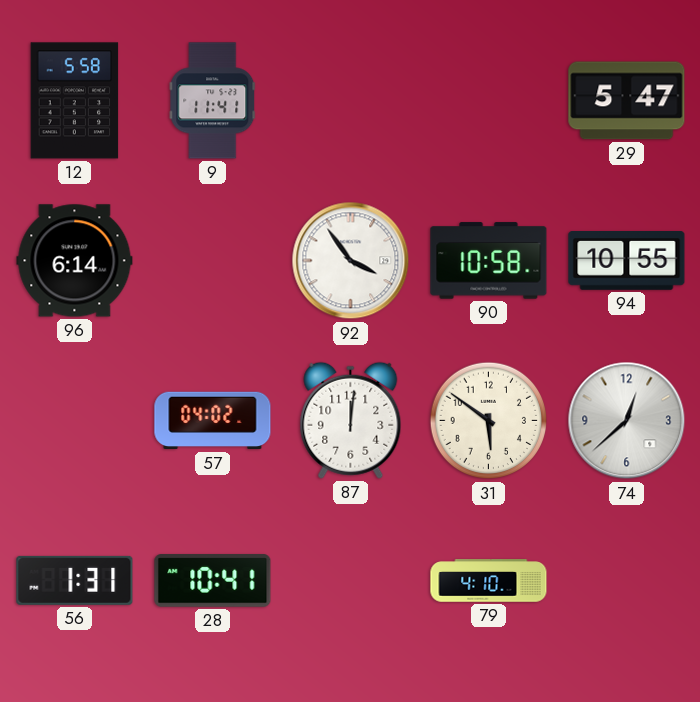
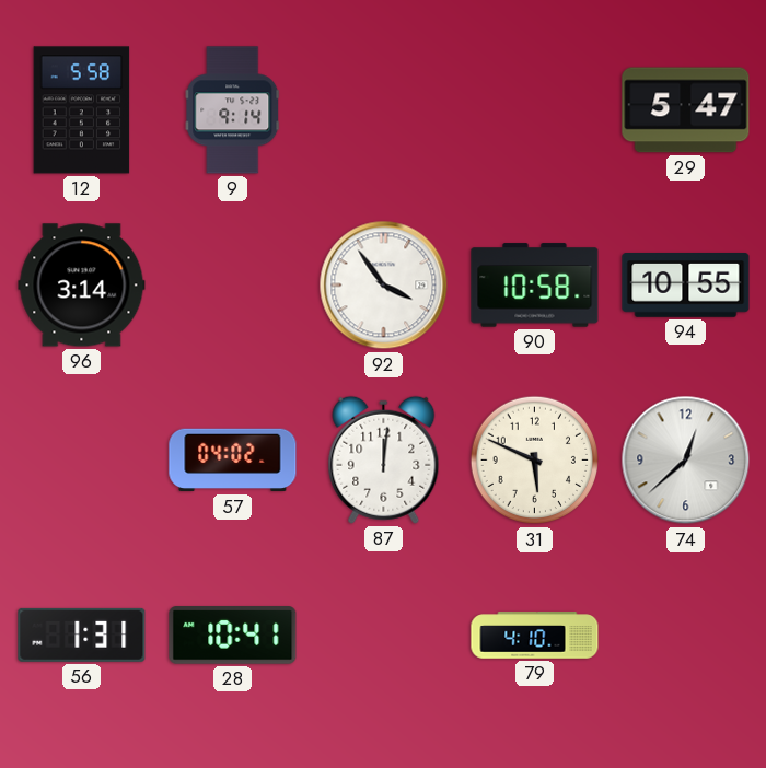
9: 11:41 -> 9:14
96: 6:14 -> 3:14
31: 5:51 -> 5:49
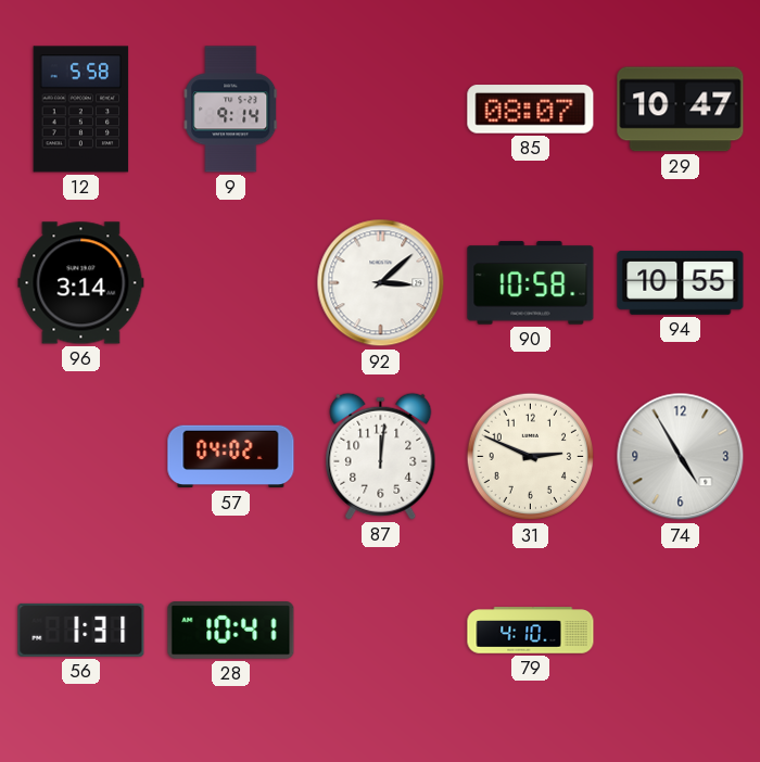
85: none -> 08:07
29: 5:47 -> 10:47
92: 3:54 -> 3:08
31: 5:49 -> 2:49
74: 12:38 -> 4:55
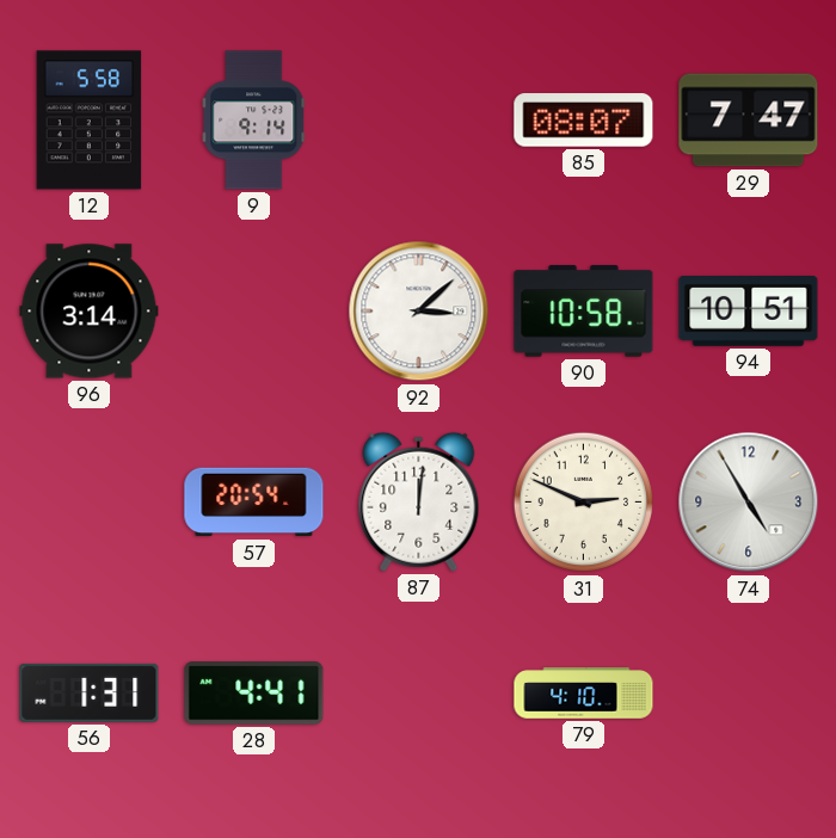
29: 10:47 -> 7:47
94: 10:55 -> 10:51
57: 04:02 -> 20:54
28: 10:41 -> 4:41
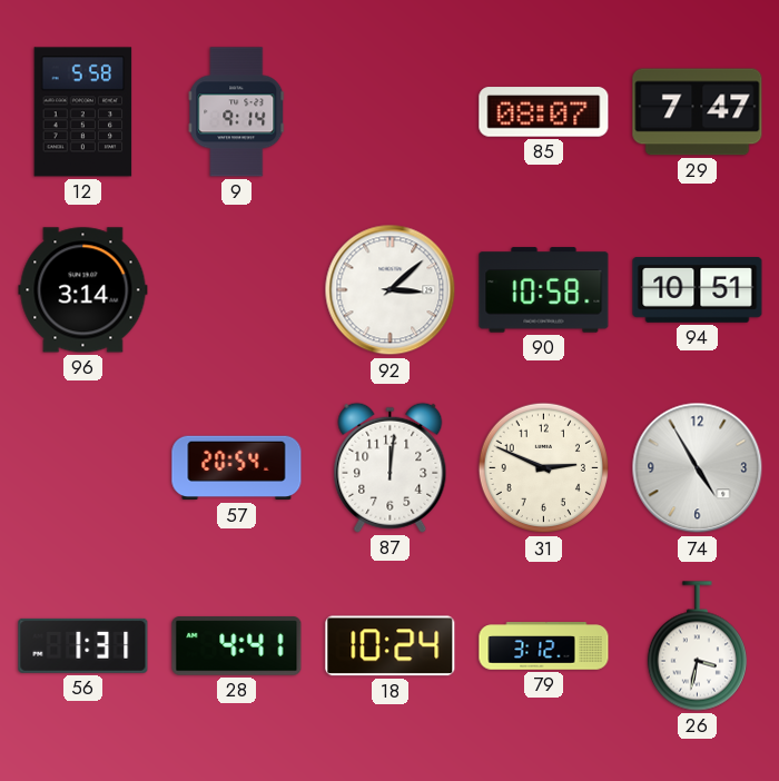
18: none -> 10:24
79: 4:10 -> 3:12
26: none -> 3:32
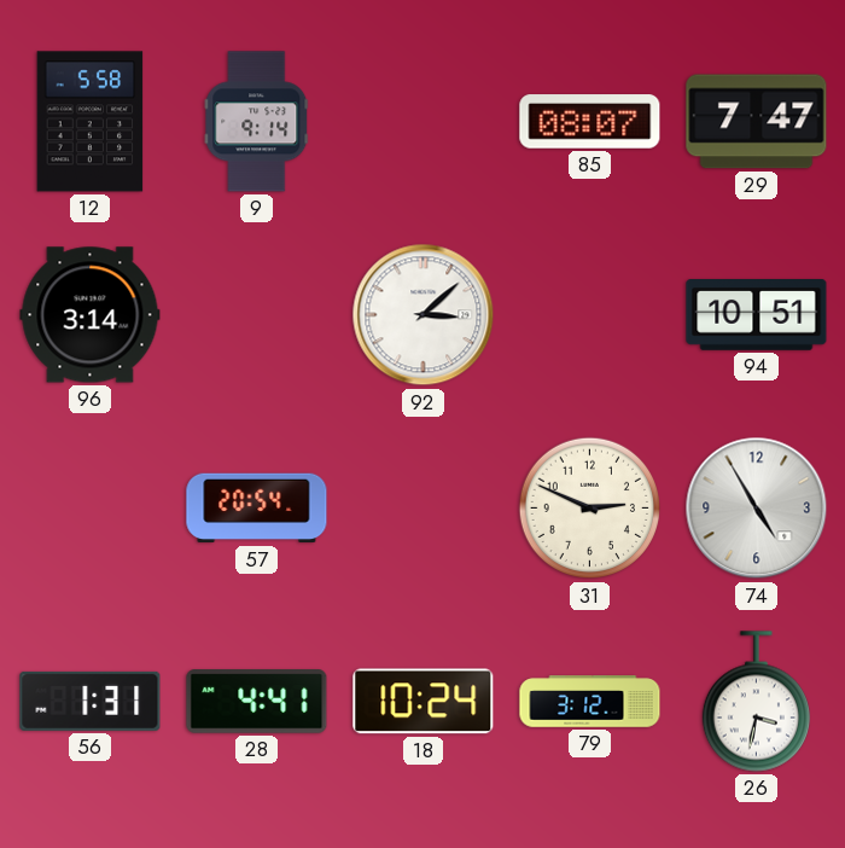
90: 10:58 -> none
87: 12:01 -> none
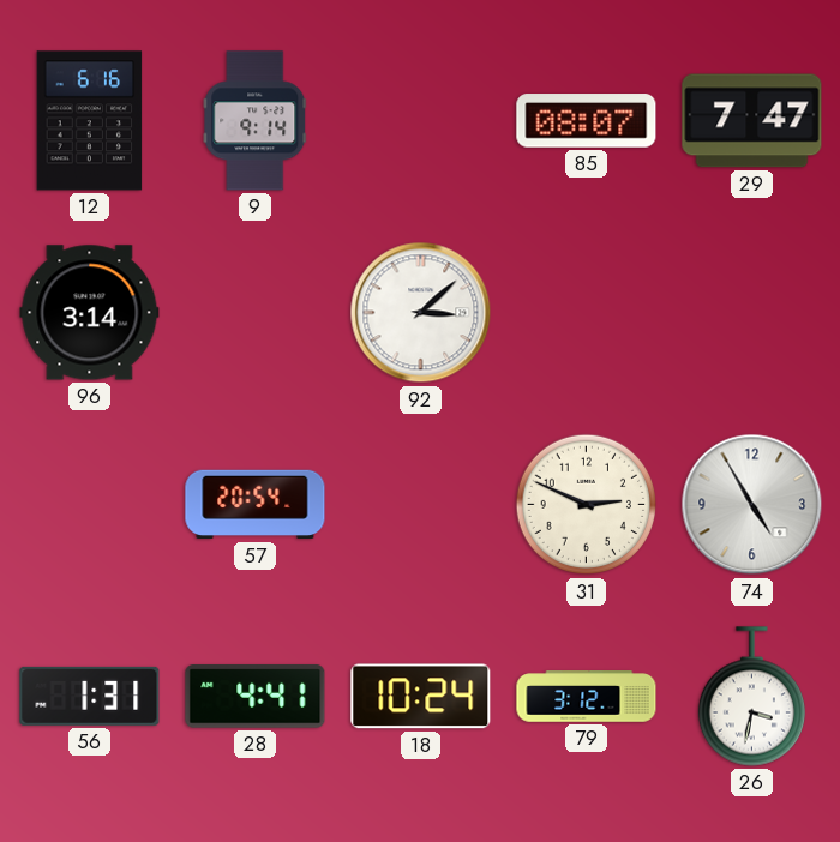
12: 5:58 -> 6:16
94: 10:51 -> none
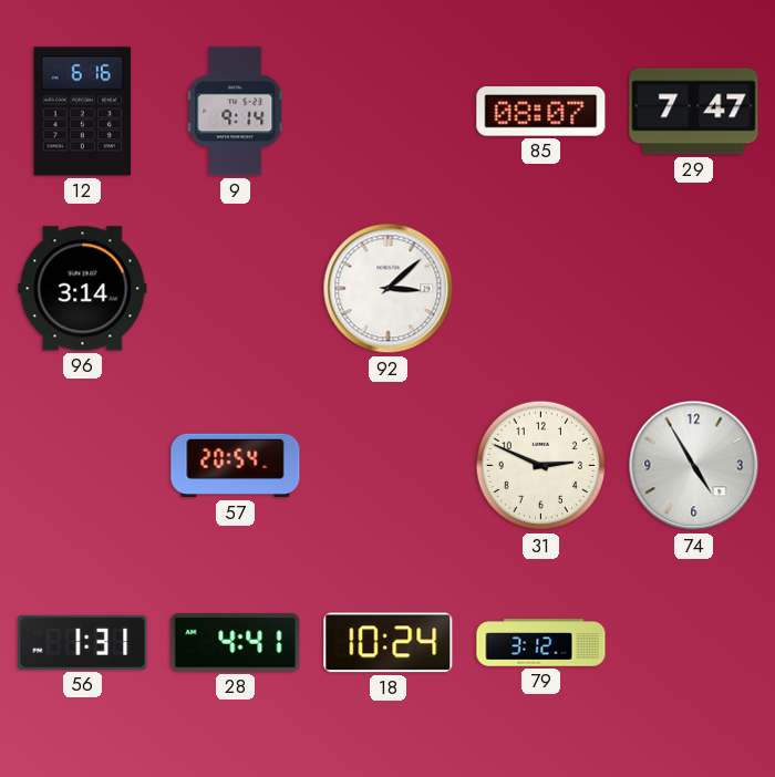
26: 3:32 -> none
